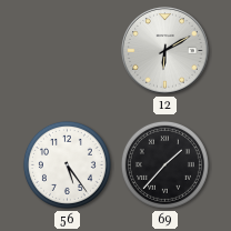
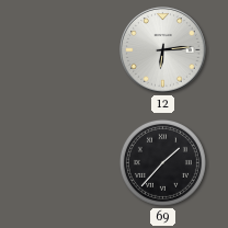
12: 6:10 -> 6:14
56: 5:24 -> none
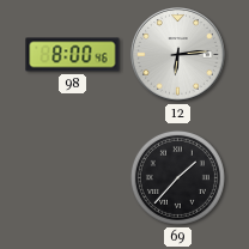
98: none -> 8:00
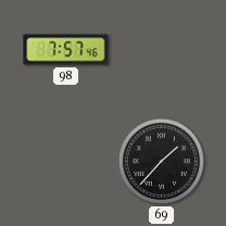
98: 8:00 -> 7:57
12: 6:14 -> none
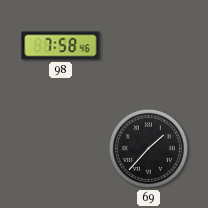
98: 7:57 -> 7:58
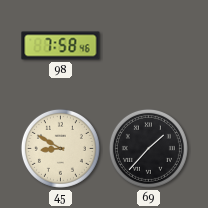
45: none -> 8:50
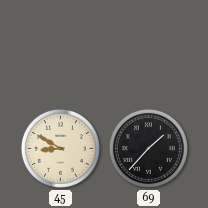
98: 7:58 -> none
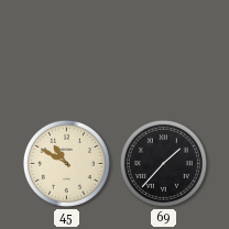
45: 8:50 -> 10:50
